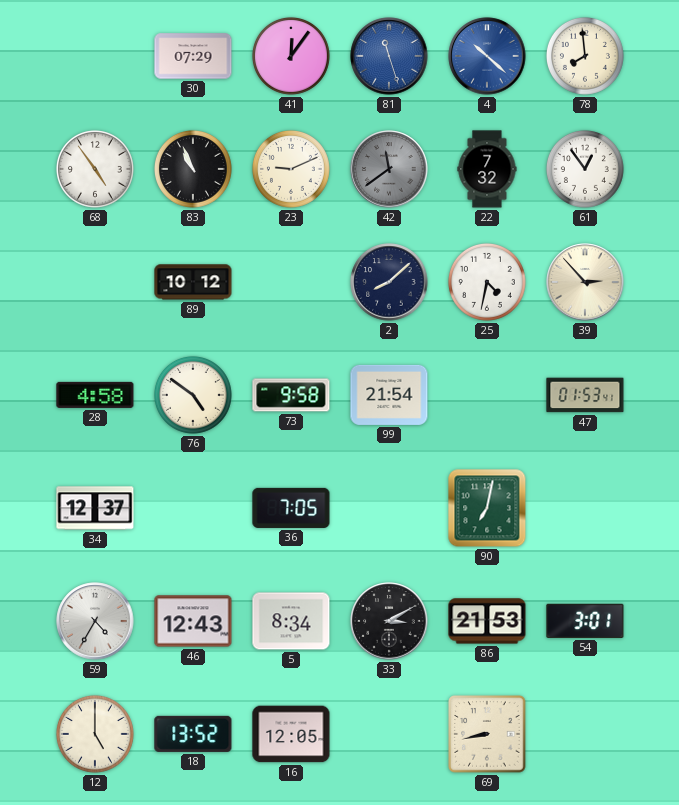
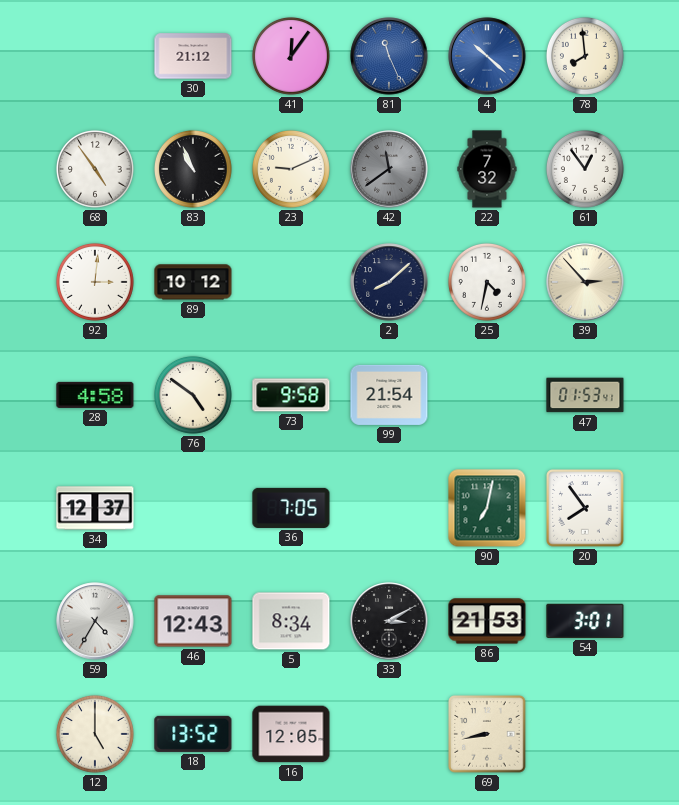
30: 07:29 -> 21:12
81: 11:27 -> 11:26
92: none -> 3:01
20: none -> 7:54
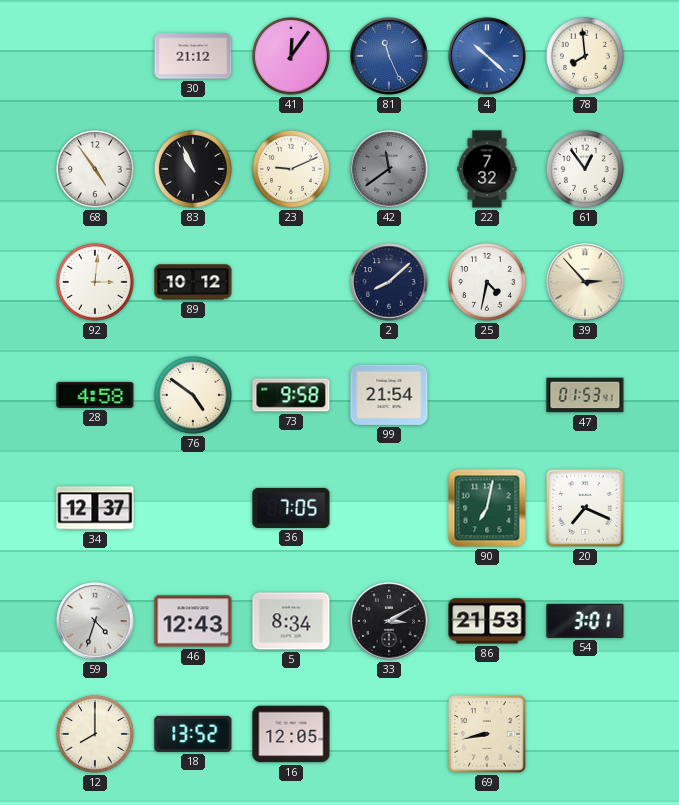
20: 7:54 -> 7:19
59: 4:35 -> 4:33
12: 5:00 -> 8:00
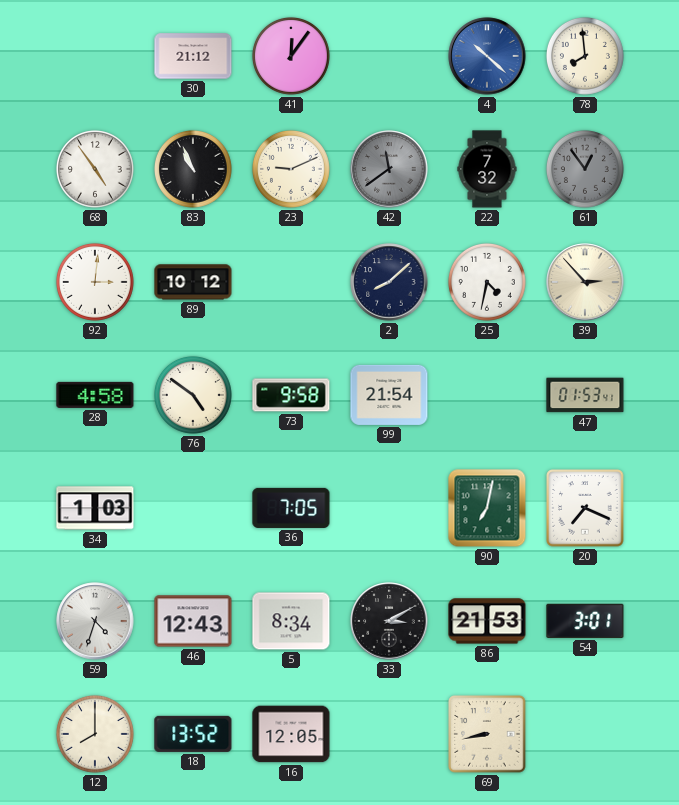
81: 11:26 -> none
61 dial: white -> grey
34: 12:37 -> 1:03
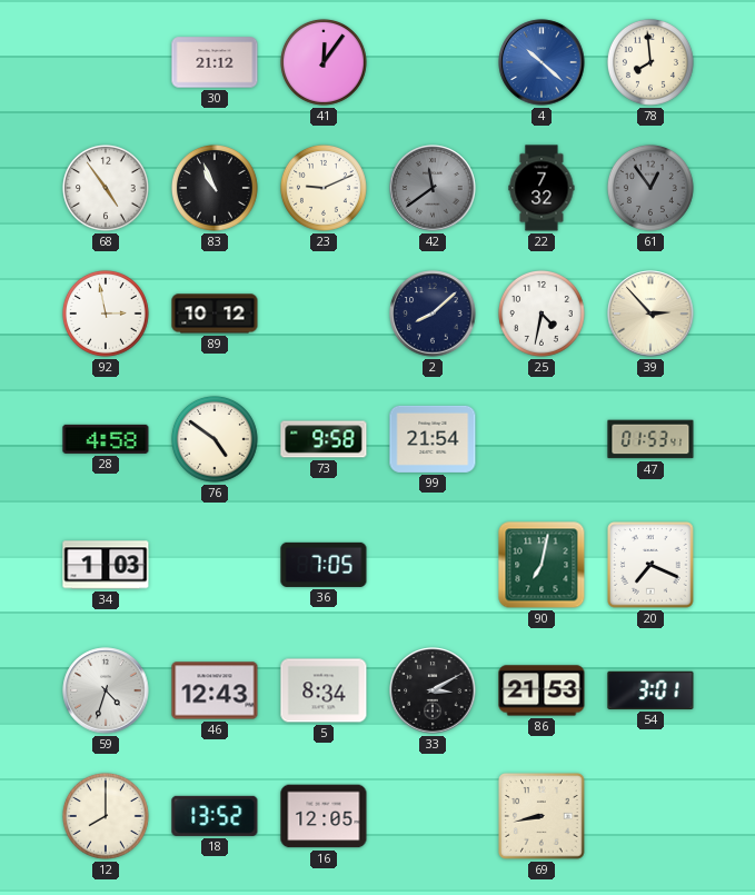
92: 3:01 -> 2:58
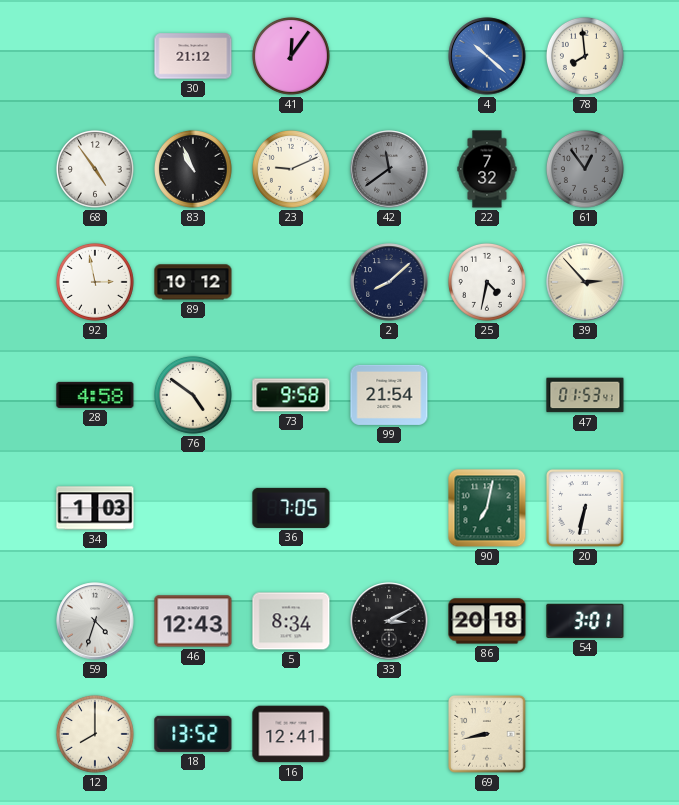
20: 7:19 -> 6:32
86: 21:53 -> 20:18
16: 12:05 -> 12:41
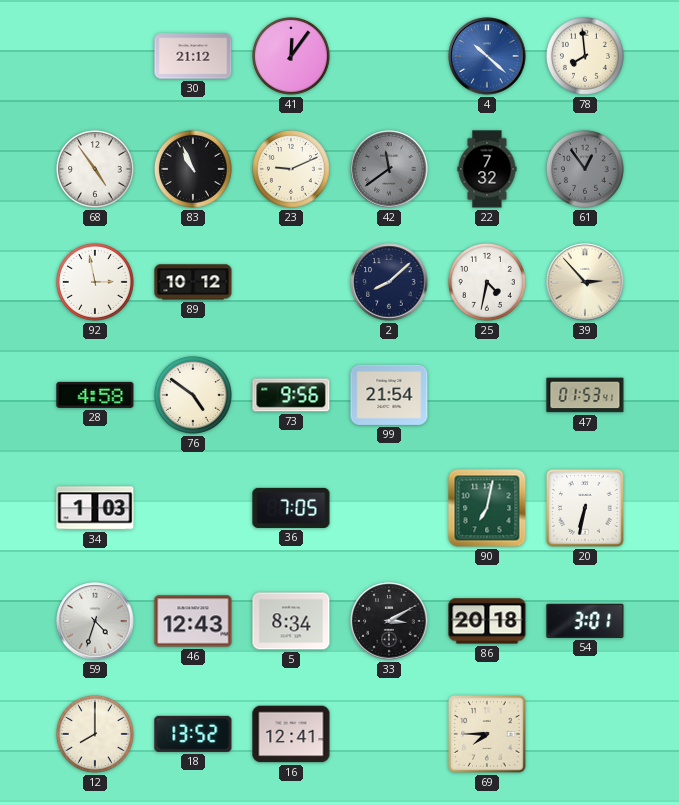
73: 9:58 -> 9:56
69: 8:43 -> 7:45
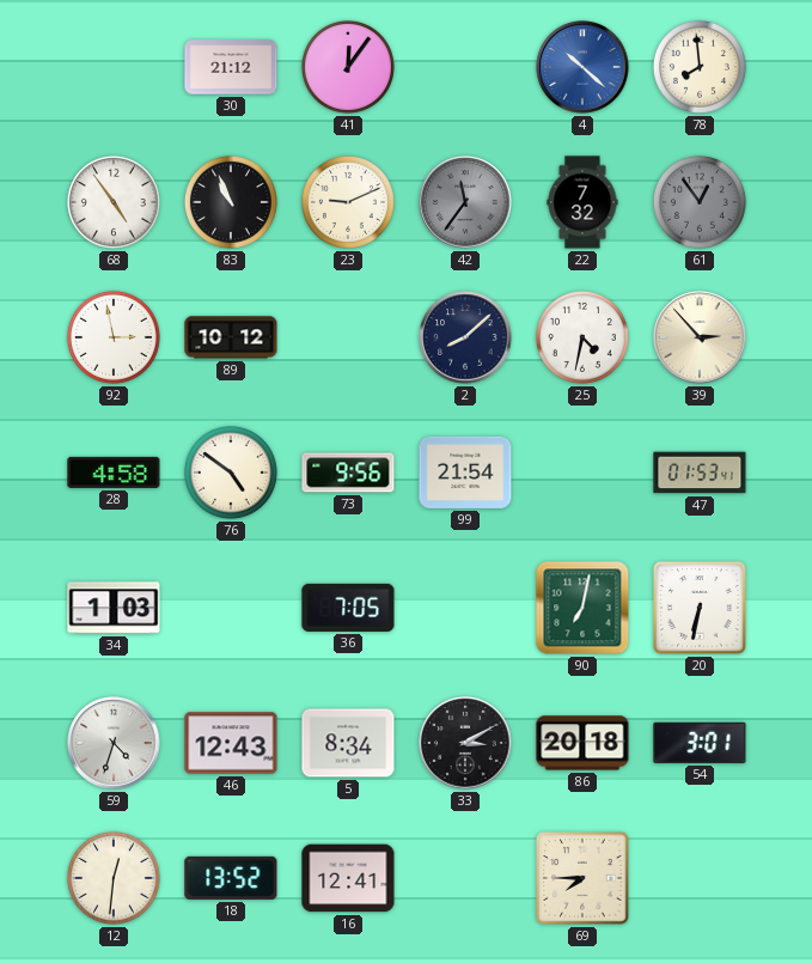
42: 11:39 -> 11:36
12: 8:00 -> 12:31
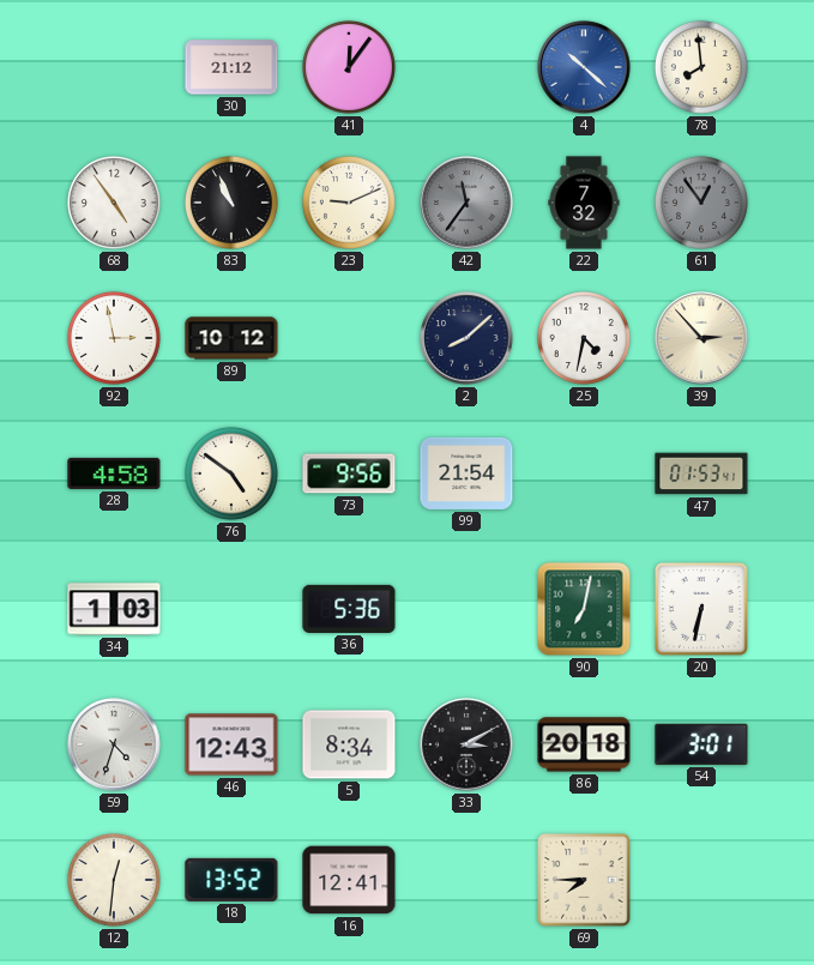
36: 7:05 -> 5:36
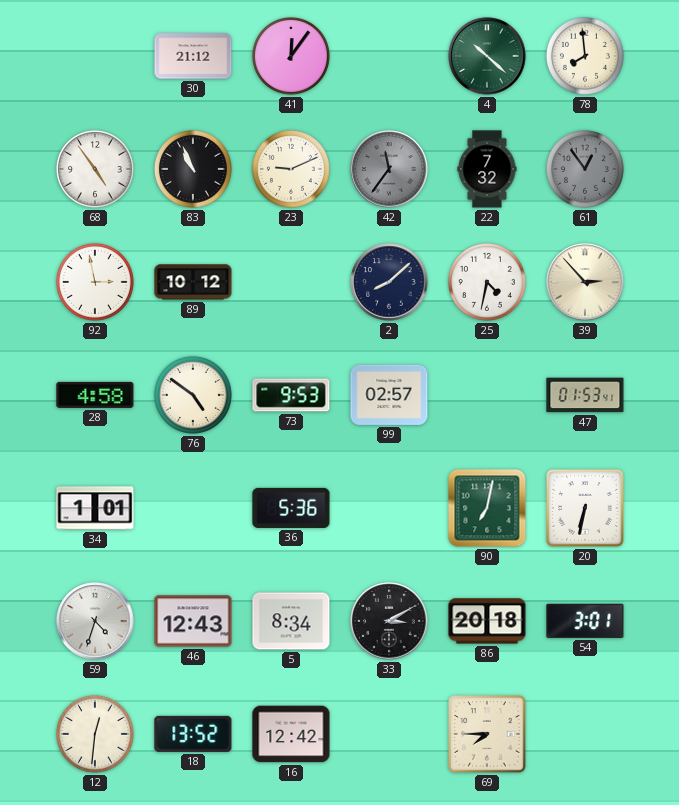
4 dial: blue -> green
73: 9:56 -> 9:53
99: 21:54 -> 02:57
34: 1:03 -> 1:01
16: 12:41 -> 12:42
